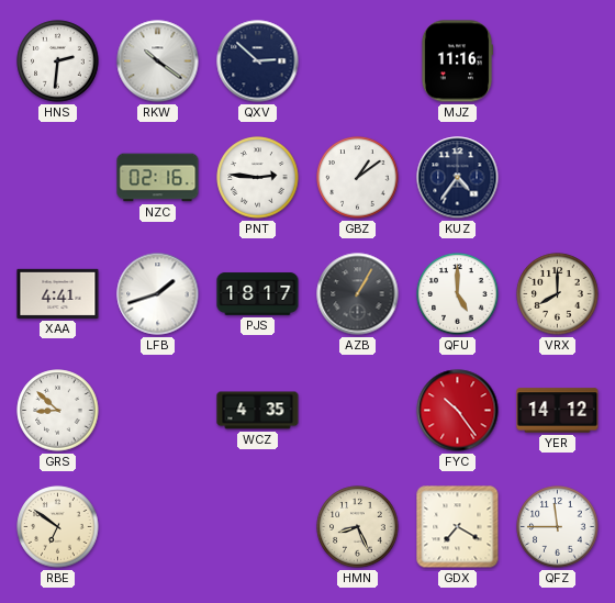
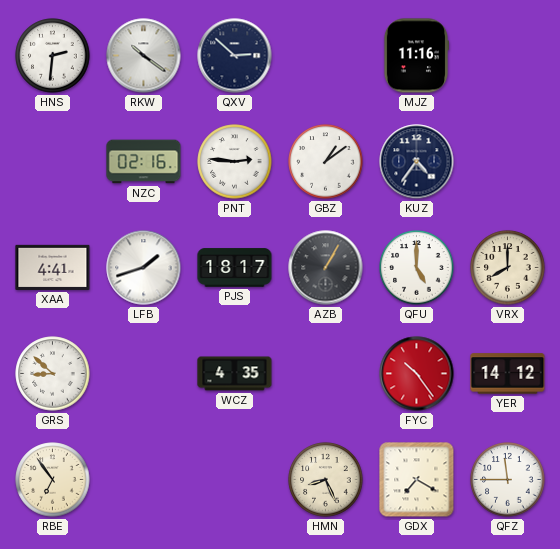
RBE: 6:51 -> 6:54
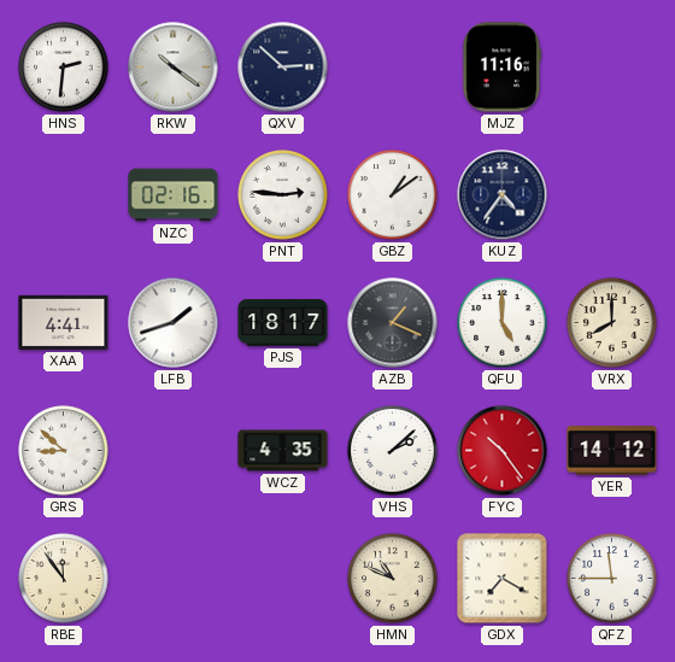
AZB: 1:05 -> 1:19
VHS: none -> 2:08
RBE: 6:54 -> 11:54
HMN: 8:26 -> 10:49
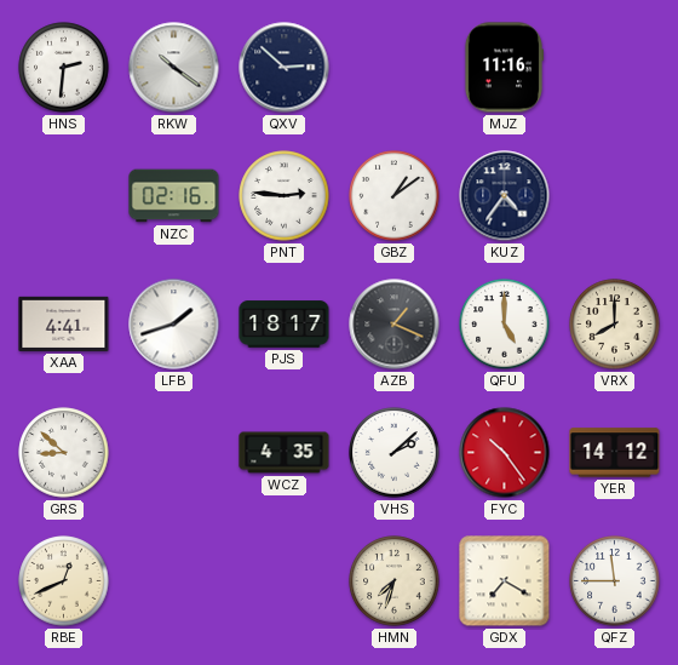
RBE: 11:54 -> 12:41
HMN: 10:49 -> 7:33
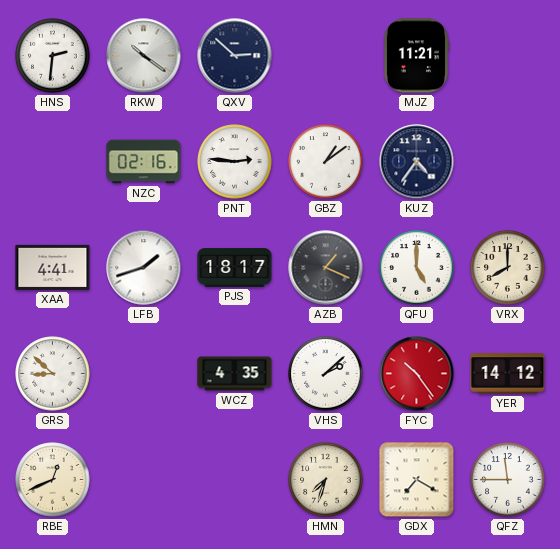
MJZ: 11:16 -> 11:21
